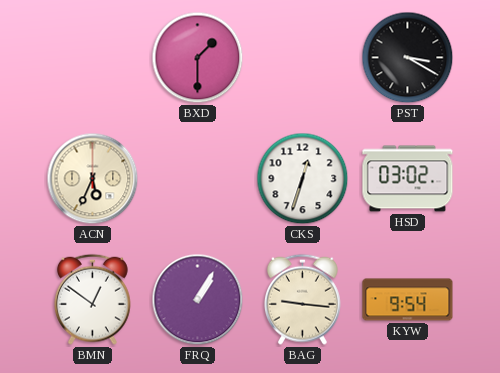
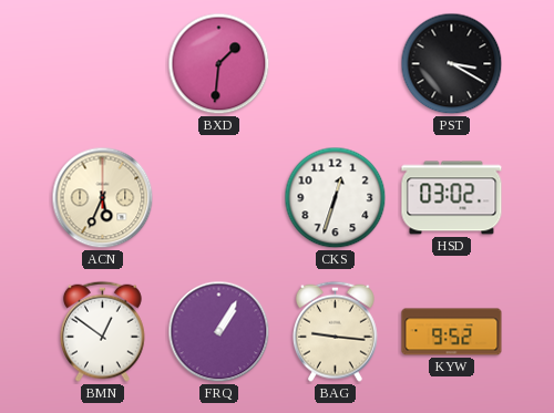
BXD: 1:30 -> 1:31
KYW: 9:54 -> 9:52
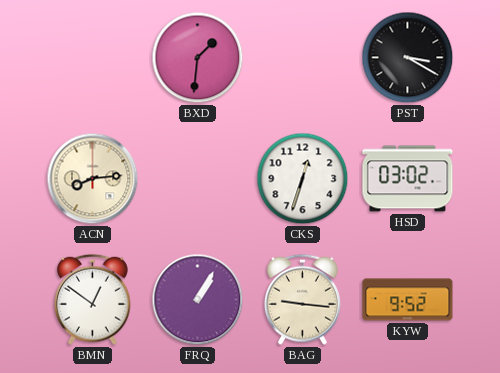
ACN: 5:34 -> 8:14
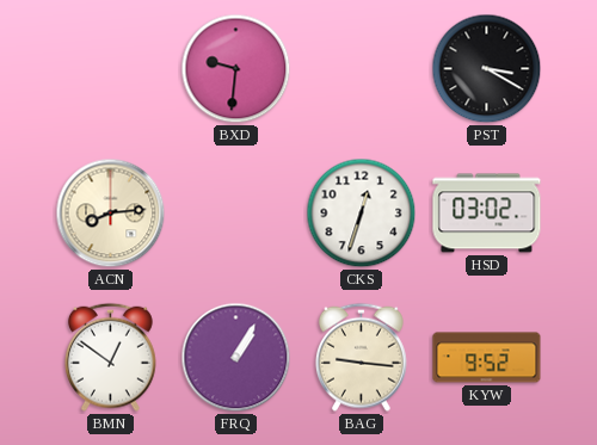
BXD: 1:31 -> 9:31
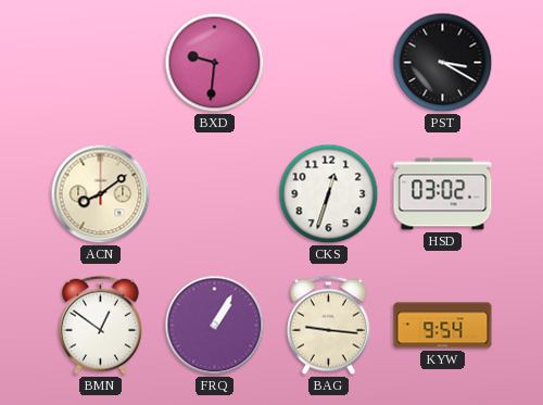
ACN: 8:14 -> 8:09
KYW: 9:52 -> 9:54
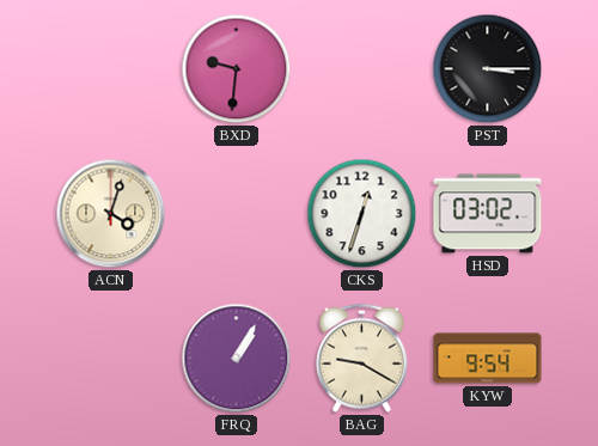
PST: 3:20 -> 3:15
ACN: 8:09 -> 4:03
BMN: 12:51 -> none
BAG: 9:16 -> 9:20
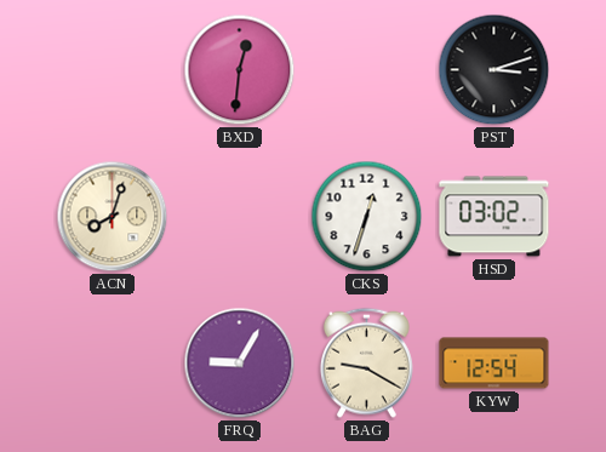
BXD: 9:31 -> 12:31
PST: 3:15 -> 3:12
ACN: 4:03 -> 8:03
FRQ: 1:05 -> 9:05
KYW: 9:54 -> 12:54
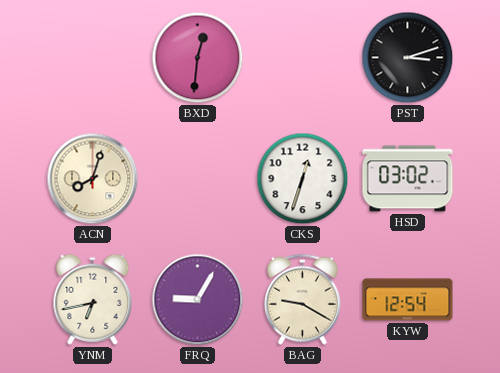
YNM: none -> 6:43
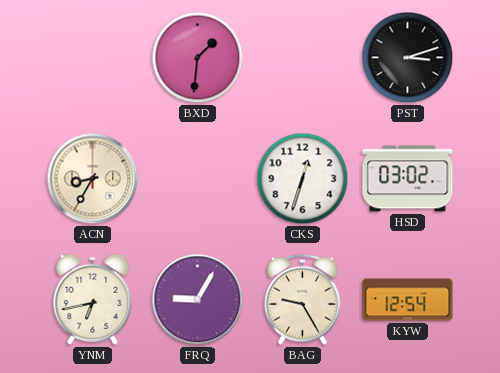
BXD: 12:31 -> 1:31
ACN: 8:03 -> 8:35
BAG: 9:20 -> 9:25
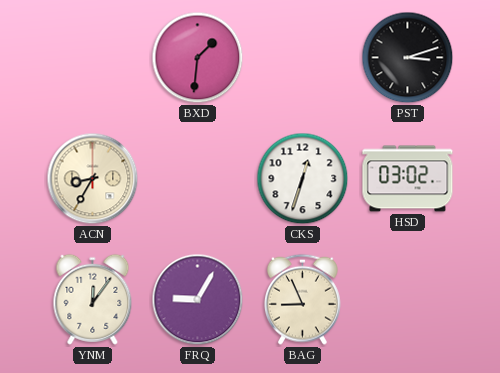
YNM: 6:43 -> 12:06
BAG: 9:25 -> 8:56
KYW: 12:54 -> none
